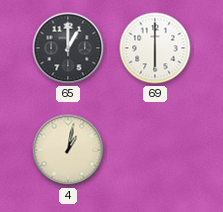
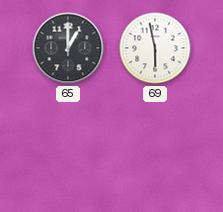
69: 6:00 -> 5:58
4: 1:02 -> none
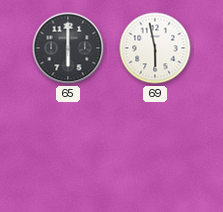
65: 1:00 -> 6:00
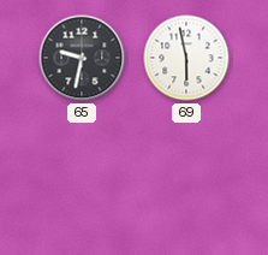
65: 6:00 -> 9:32
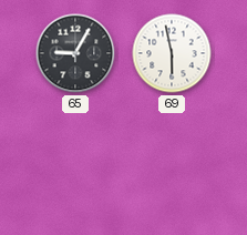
65: 9:32 -> 9:05
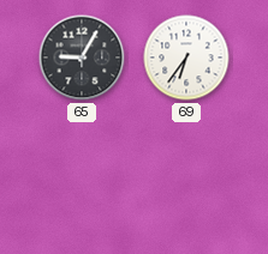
69: 5:58 -> 6:36
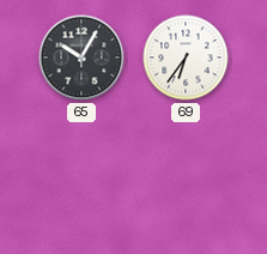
65: 9:05 -> 10:05
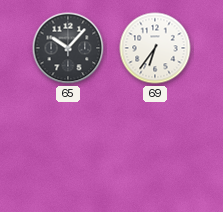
65: 10:05 -> 10:07
